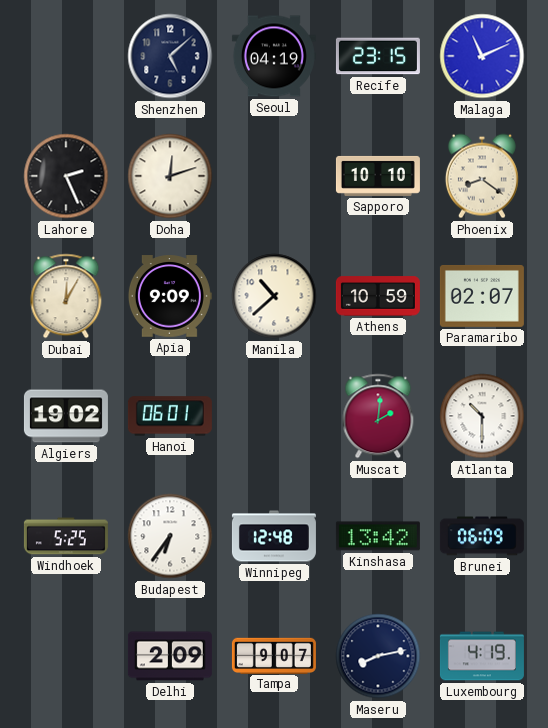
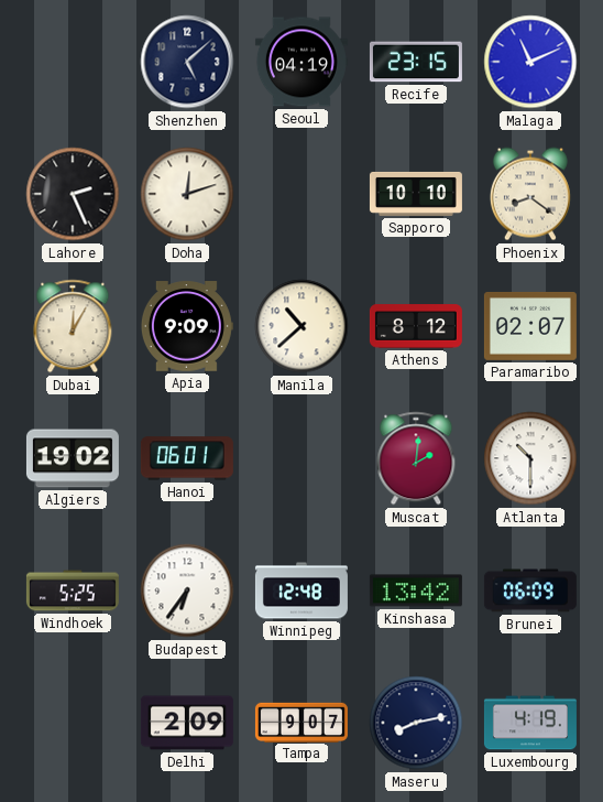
Athens: 10:59 -> 8:12
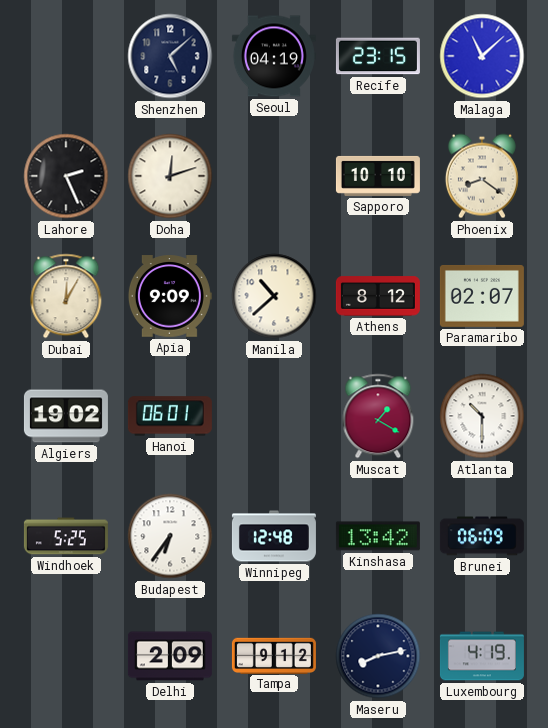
Malaga: 11:11 -> 11:08
Muscat: 2:01 -> 1:20
Tampa: 9:07 -> 9:12
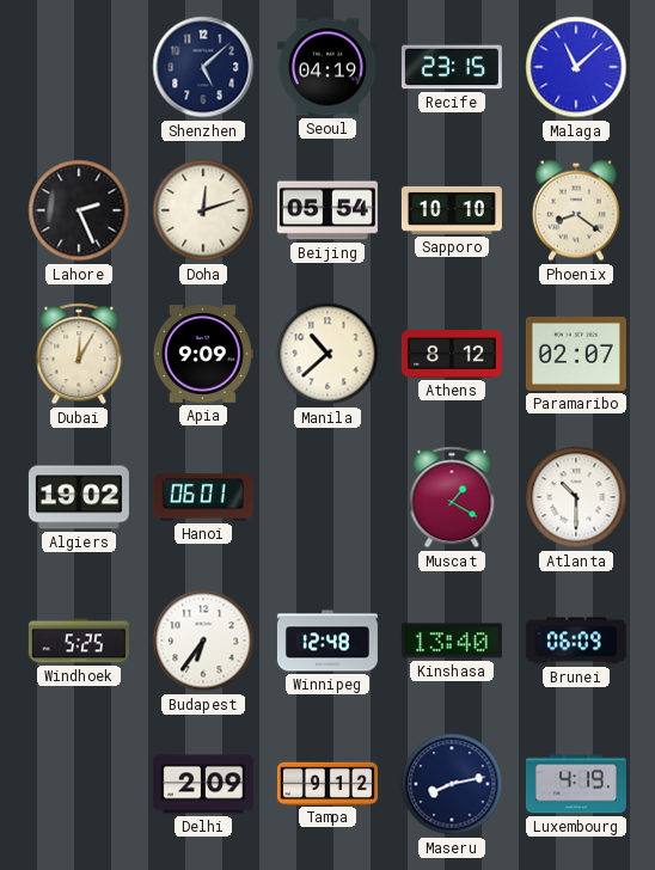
Beijing: none -> 05:54
Kinshasa: 13:42 -> 13:40
